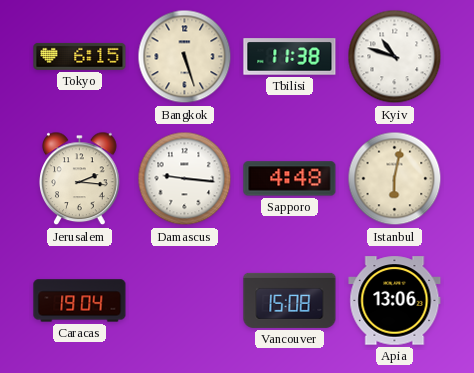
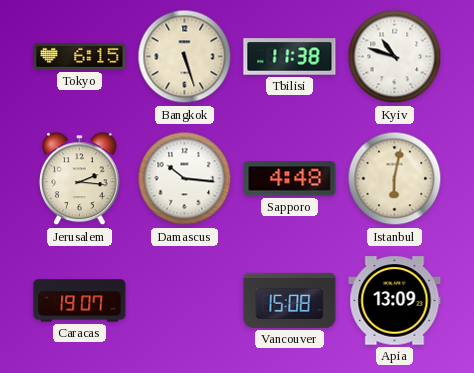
Damascus: 9:16 -> 10:16
Caracas: 19:04 -> 19:07
Apia: 13:06 -> 13:09
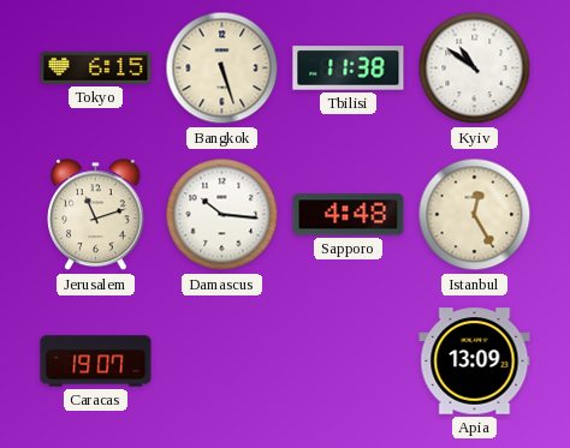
Kyiv: 10:48 -> 10:51
Jerusalem: 2:16 -> 11:12
Istanbul: 6:02 -> 12:25
Vancouver: 15:08 -> none
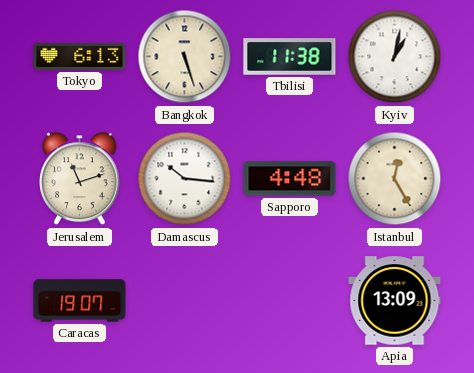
Tokyo: 6:15 -> 6:13
Kyiv: 10:51 -> 1:02
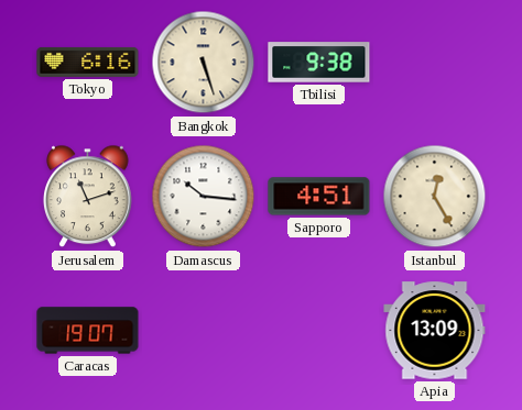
Tokyo: 6:13 -> 6:16
Tbilisi: 11:38 -> 9:38
Kyiv: 1:02 -> none
Sapporo: 4:48 -> 4:51
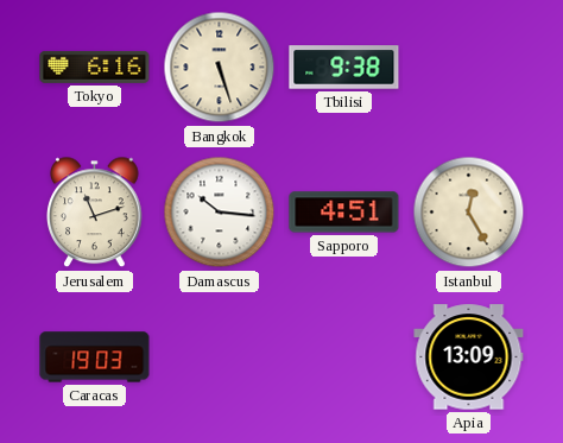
Caracas: 19:07 -> 19:03
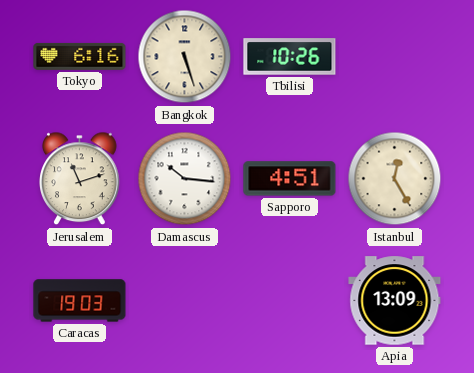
Tbilisi: 9:38 -> 10:26
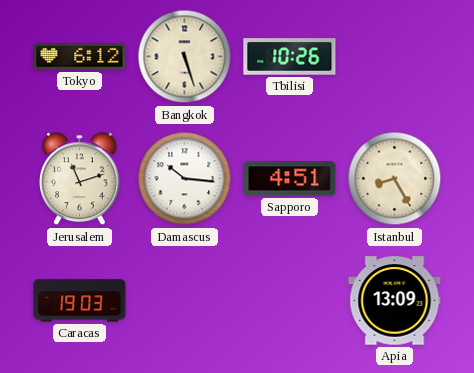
Tokyo: 6:16 -> 6:12
Istanbul: 12:25 -> 8:25
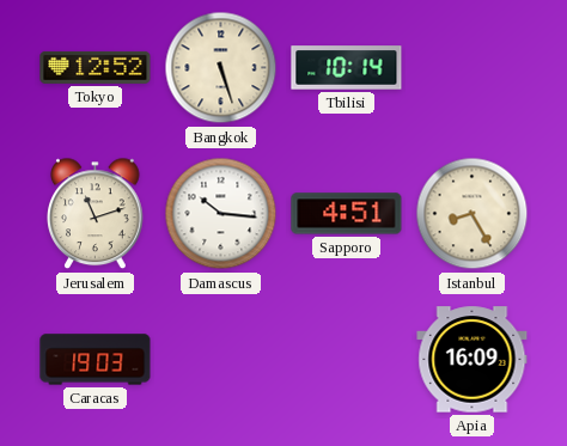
Tokyo: 6:12 -> 12:52
Tbilisi: 10:26 -> 10:14
Apia: 13:09 -> 16:09
